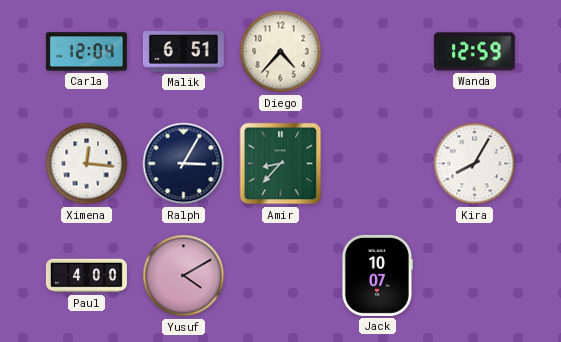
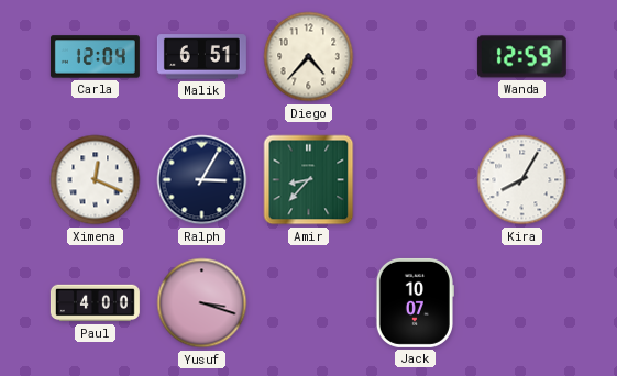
Ximena: 12:16 -> 12:19
Yusuf: 4:10 -> 3:18
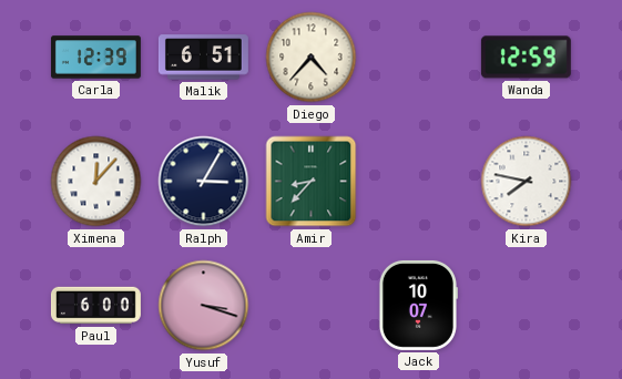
Carla: 12:04 -> 12:39
Ximena: 12:19 -> 12:07
Kira: 8:05 -> 7:47
Paul: 4:00 -> 6:00
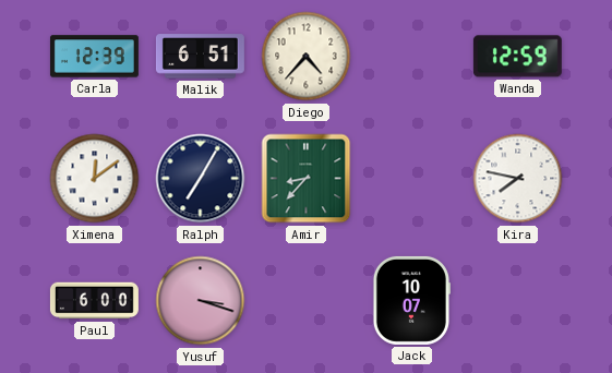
Ximena: 12:07 -> 12:09
Ralph: 3:05 -> 7:05
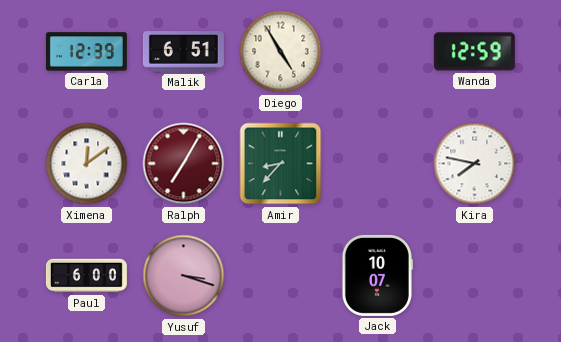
Diego: 4:37 -> 4:55
Ralph dial: navy -> burgundy
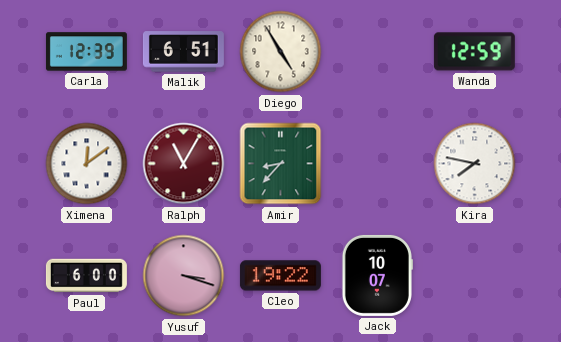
Ralph: 7:05 -> 11:05
Cleo: none -> 19:22
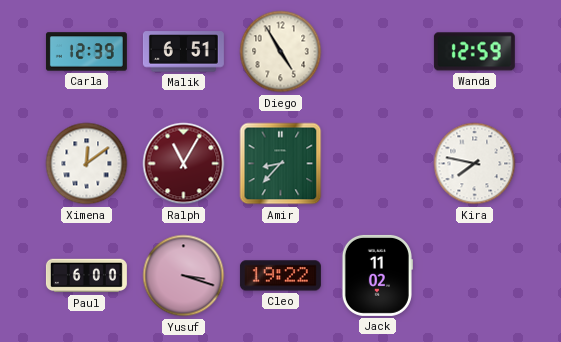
Jack: 10:07 -> 11:02
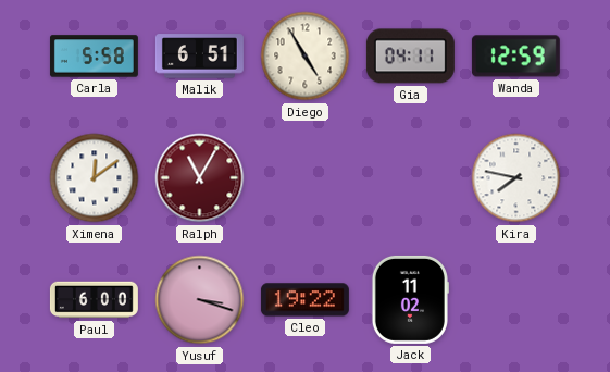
Carla: 12:39 -> 5:58
Gia: none -> 04:11
Amir: 8:37 -> none
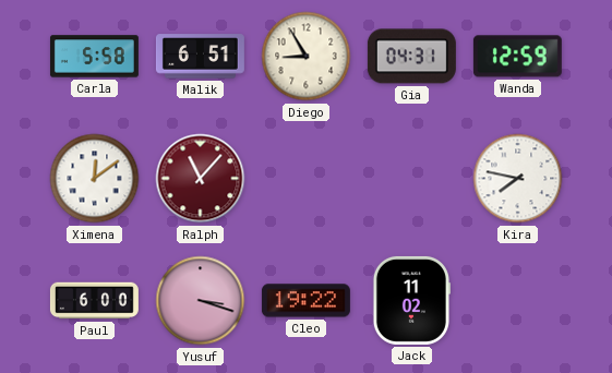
Diego: 4:55 -> 8:55
Gia: 04:11 -> 04:31
Ralph: 11:05 -> 11:07
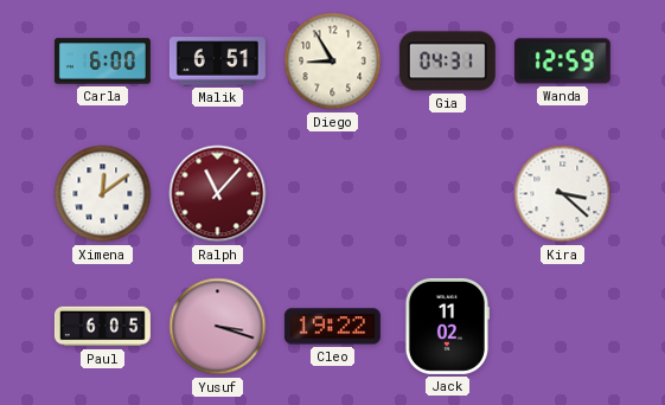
Carla: 5:58 -> 6:00
Kira: 7:47 -> 3:22
Paul: 6:00 -> 6:05
